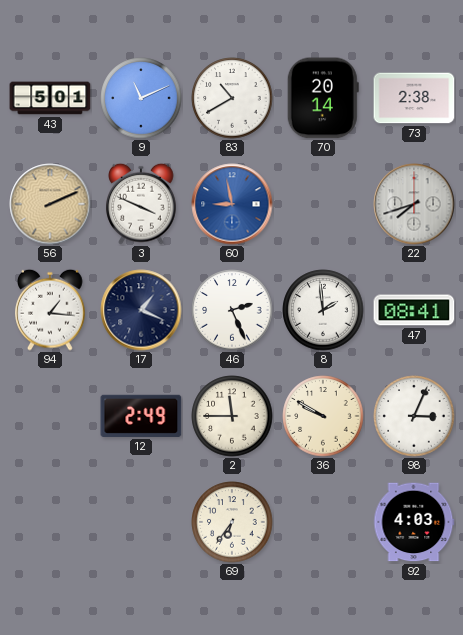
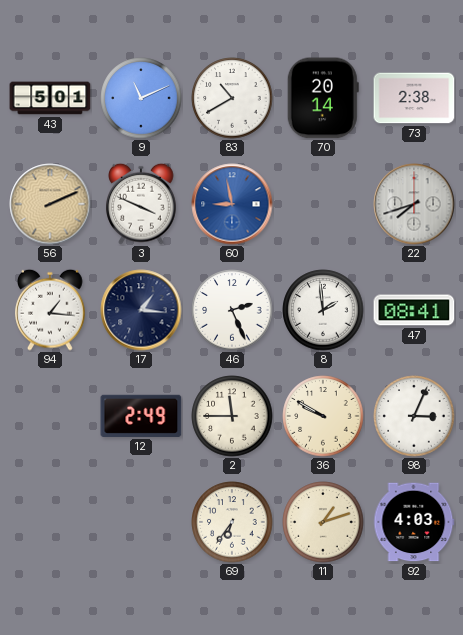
17: 1:19 -> 1:16
11: none -> 1:12
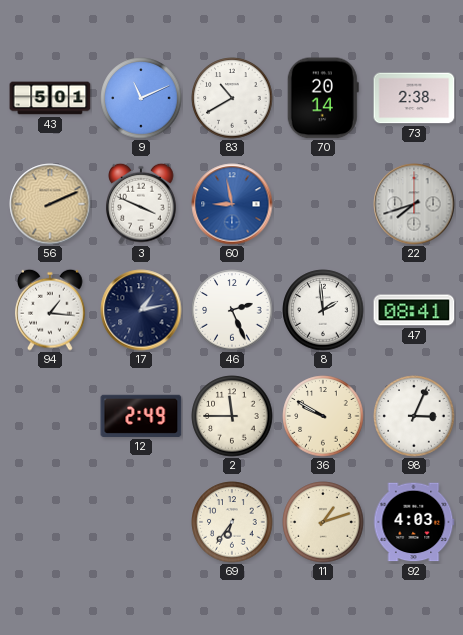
17: 1:16 -> 1:13
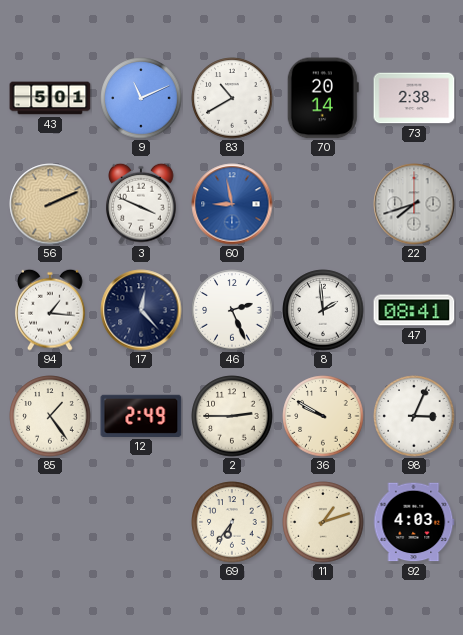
17: 1:13 -> 12:23
85: none -> 1:24
2: 11:45 -> 2:45
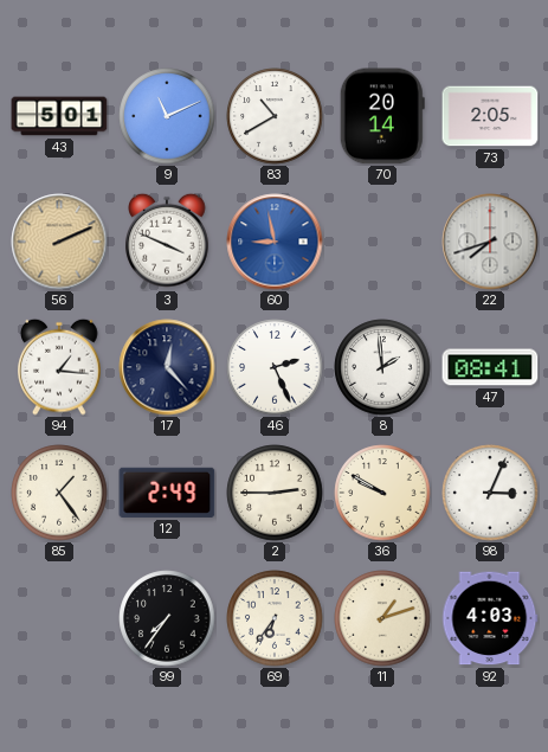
73: 2:38 -> 2:05
99: none -> 7:36
